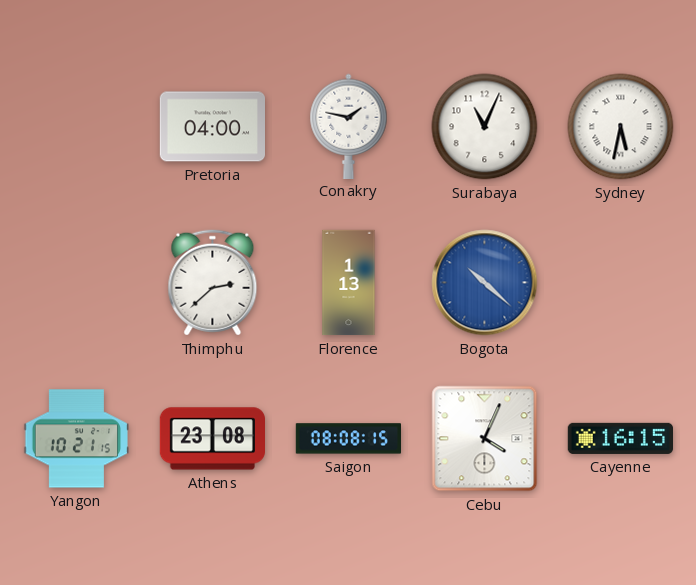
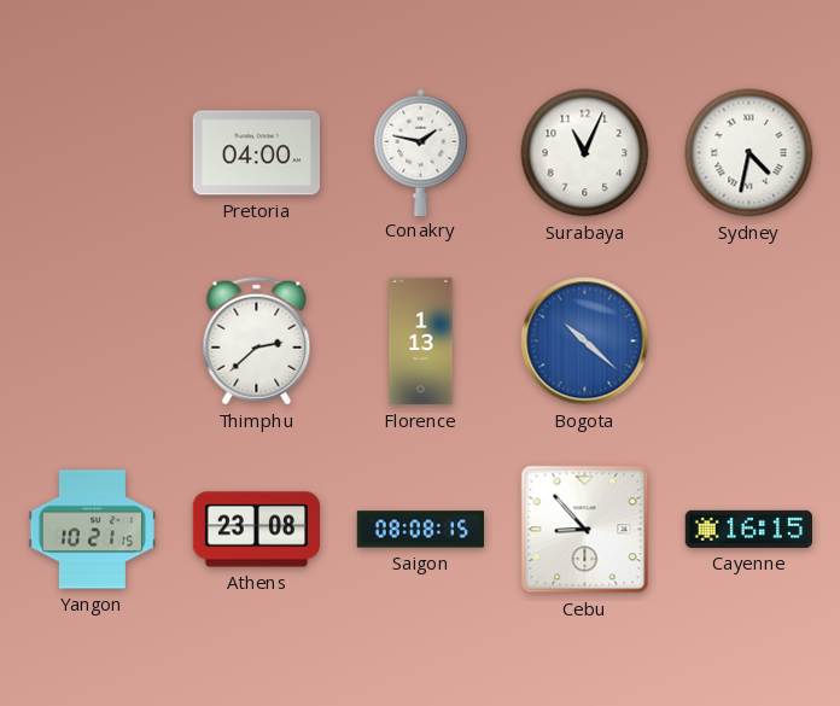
Sydney: 5:32 -> 4:32
Cebu: 4:04 -> 8:53
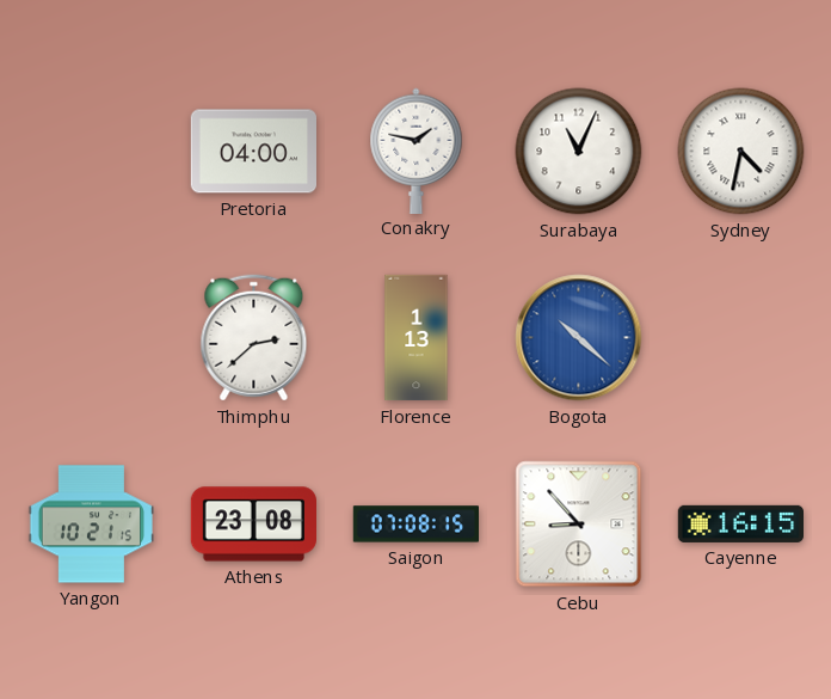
Saigon: 08:08 -> 07:08
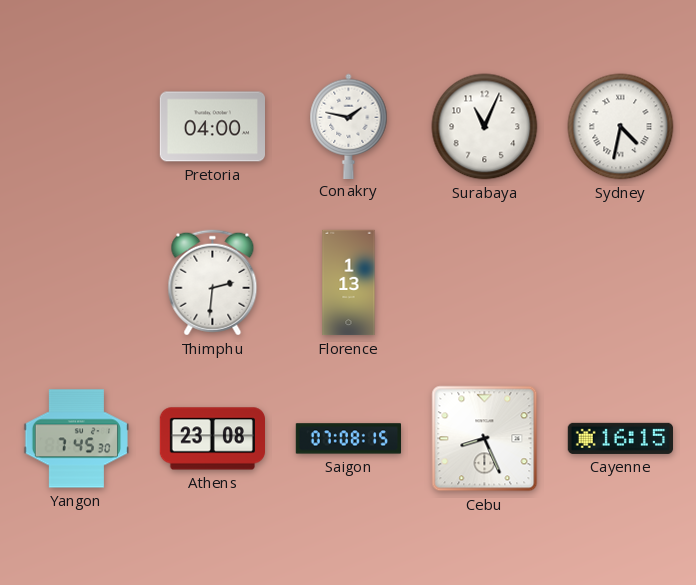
Thimphu: 2:38 -> 2:31
Bogota: 10:22 -> none
Yangon: 10:21 -> 7:45
Cebu: 8:53 -> 8:26
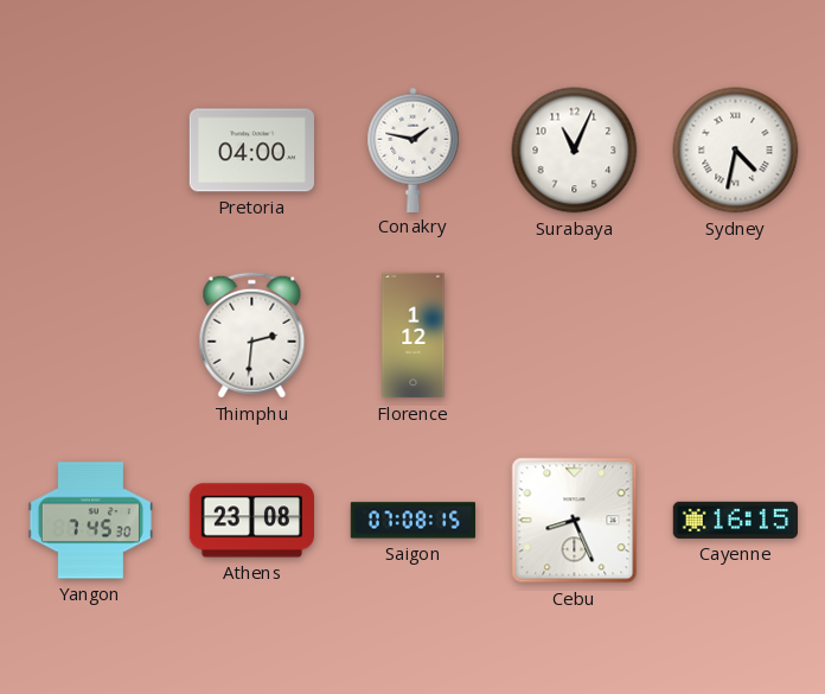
Florence: 1:13 -> 1:12
